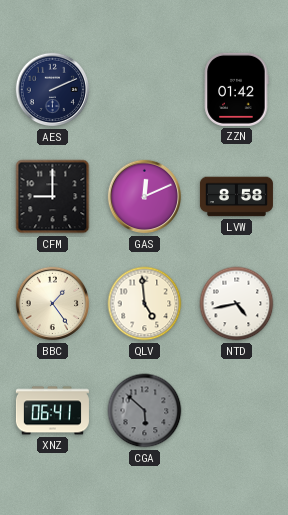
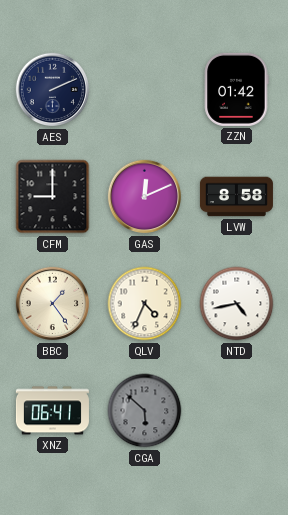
QLV: 4:59 -> 4:34
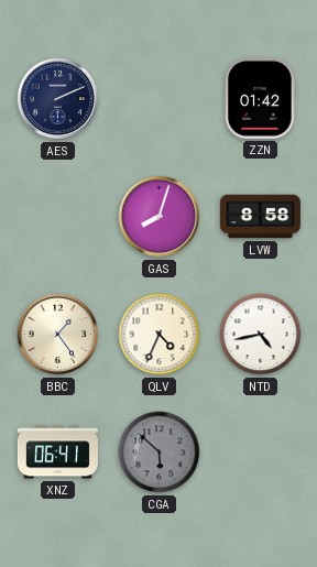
CFM: 9:00 -> none
GAS: 12:11 -> 8:03
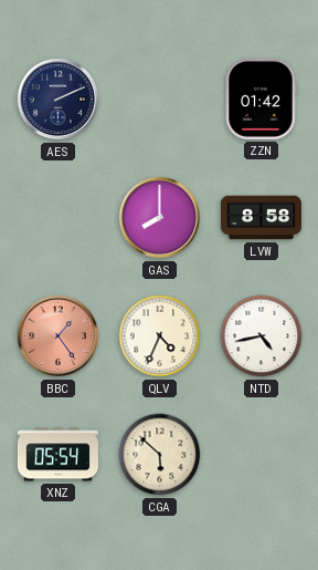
GAS: 8:03 -> 8:00
BBC dial: cream -> salmon
XNZ: 06:41 -> 05:54
CGA dial: grey -> cream
